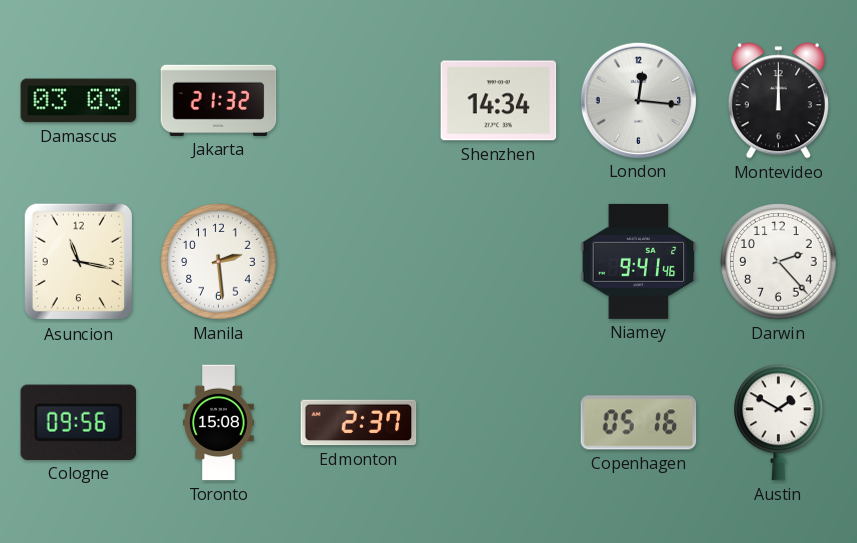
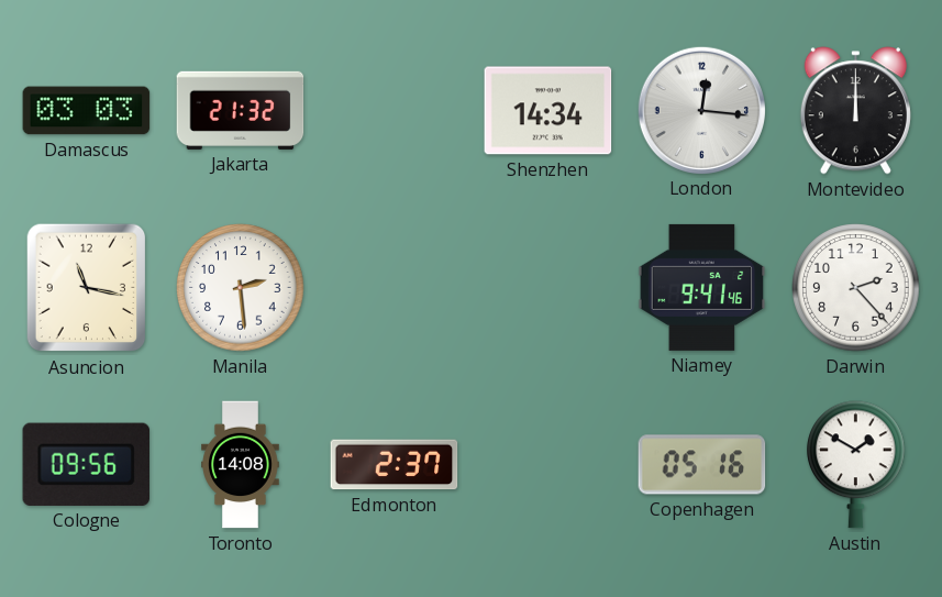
Toronto: 15:08 -> 14:08
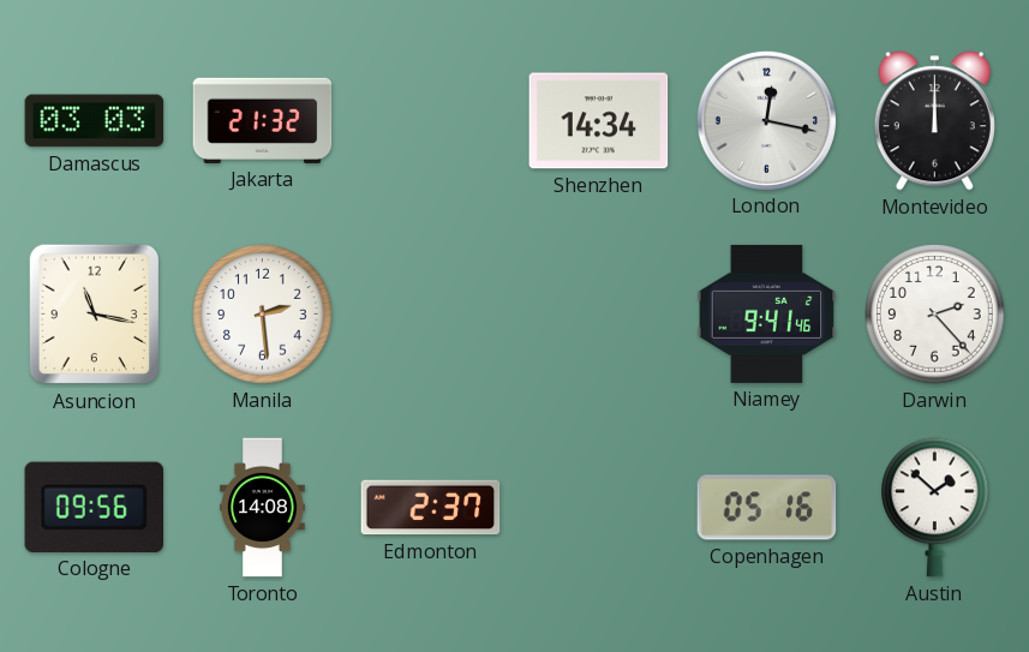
London: 12:16 -> 12:17
Austin: 1:50 -> 1:52
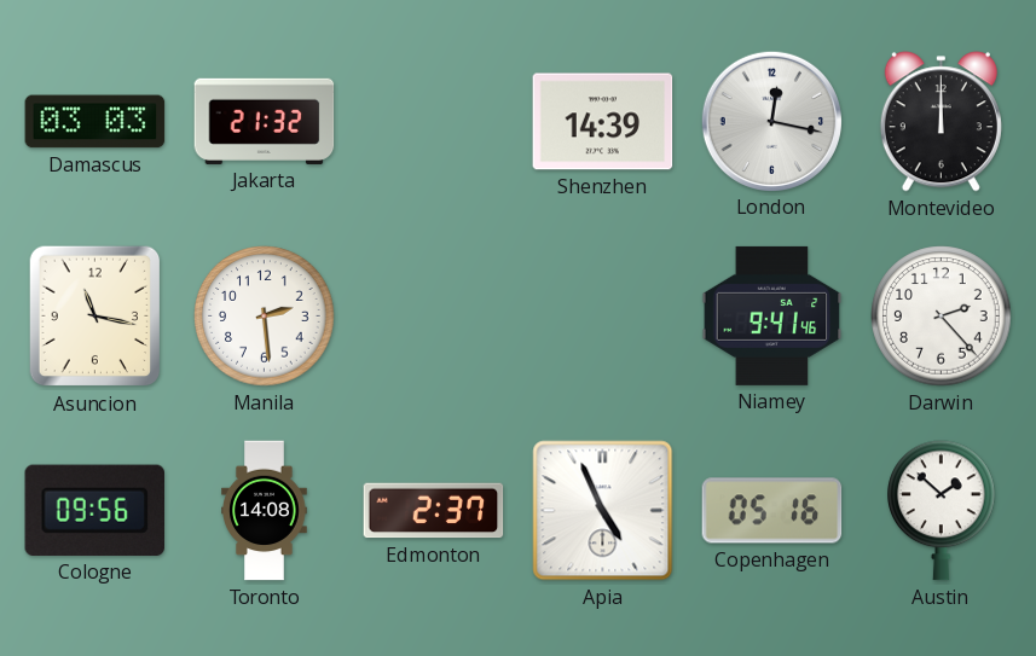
Shenzhen: 14:34 -> 14:39
Apia: none -> 4:56
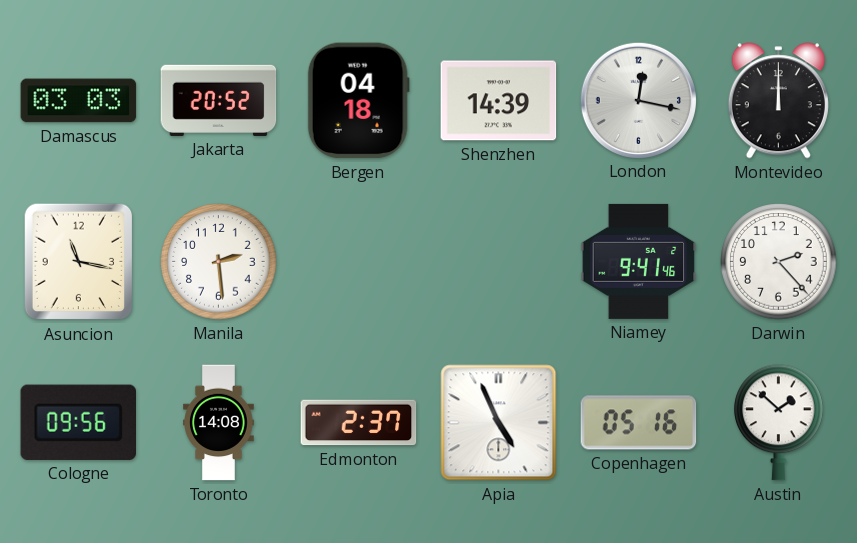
Jakarta: 21:32 -> 20:52
Bergen: none -> 04:18
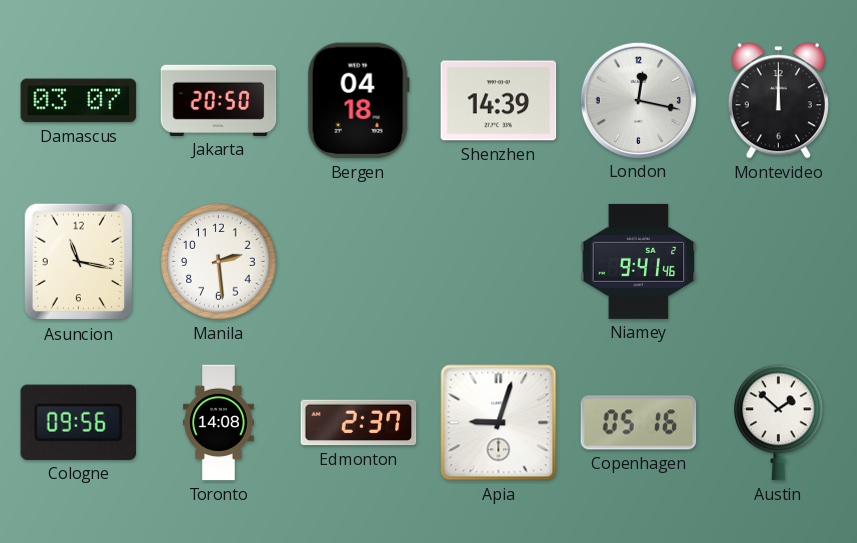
Damascus: 03:03 -> 03:07
Jakarta: 20:52 -> 20:50
Darwin: 2:23 -> none
Apia: 4:56 -> 9:03
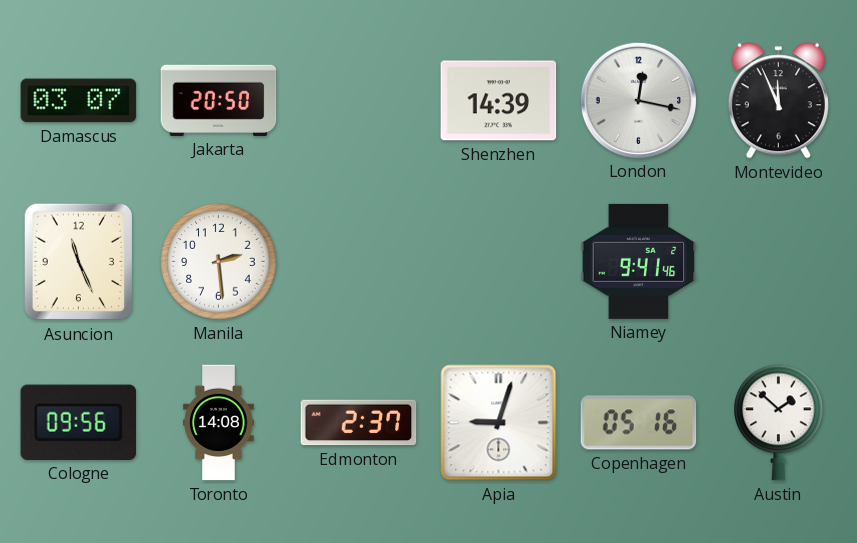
Bergen: 04:18 -> none
Montevideo: 12:00 -> 11:56
Asuncion: 11:17 -> 11:26
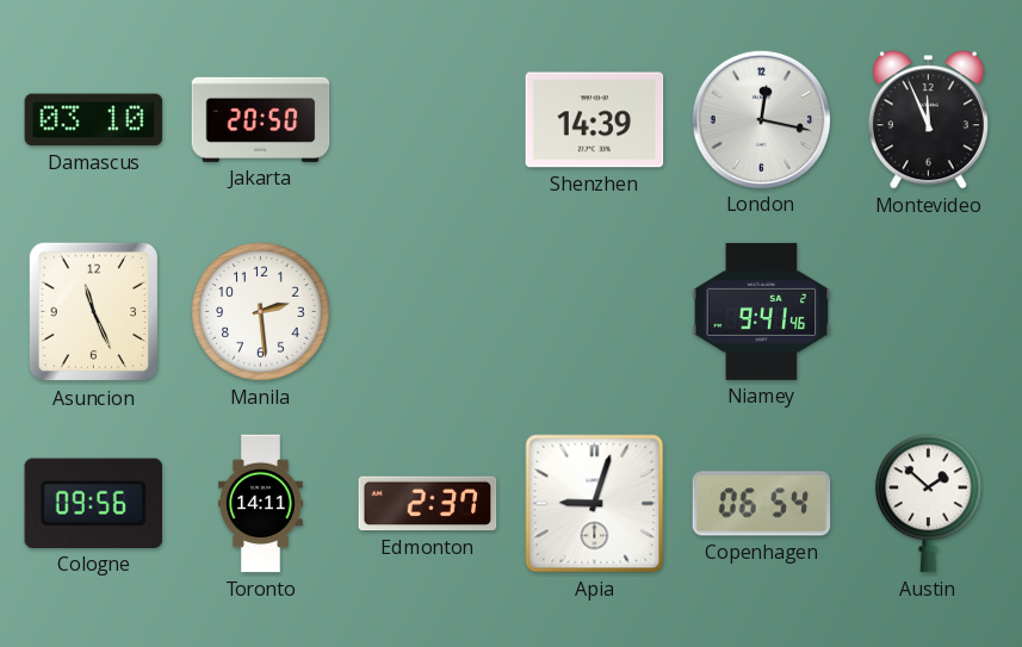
Damascus: 03:07 -> 03:10
Toronto: 14:08 -> 14:11
Copenhagen: 05:16 -> 06:54
